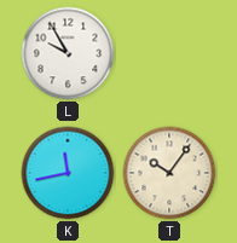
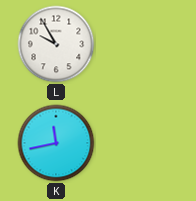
T: 10:06 -> none
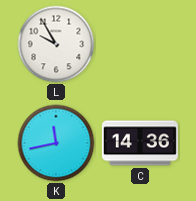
C: none -> 14:36
